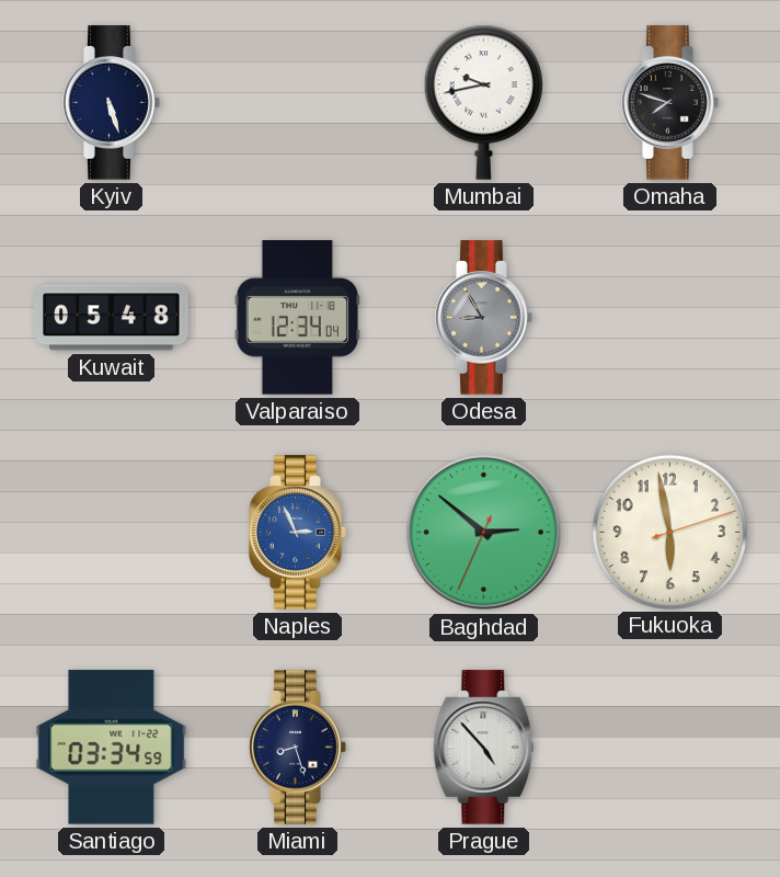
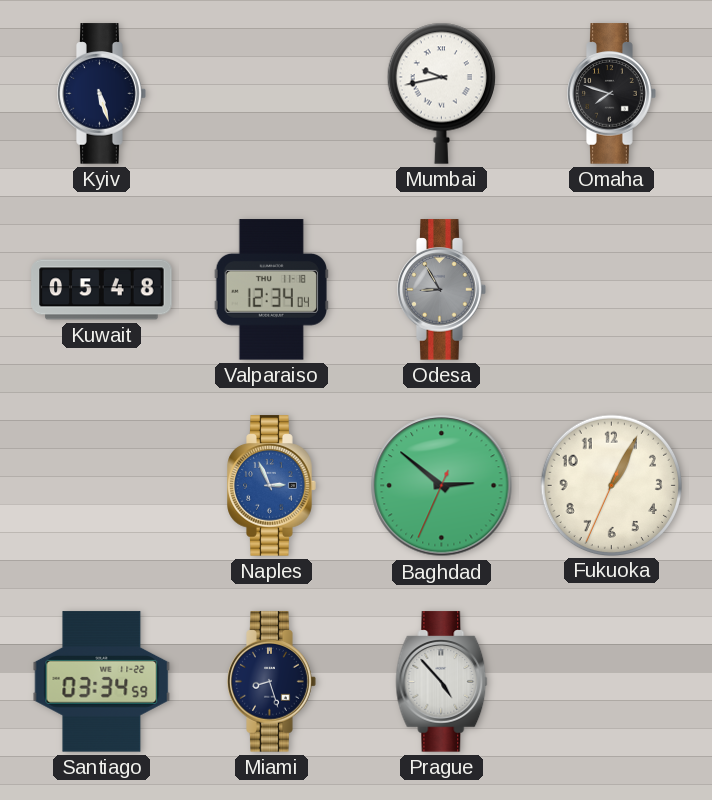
Fukuoka: 5:58 -> 1:04
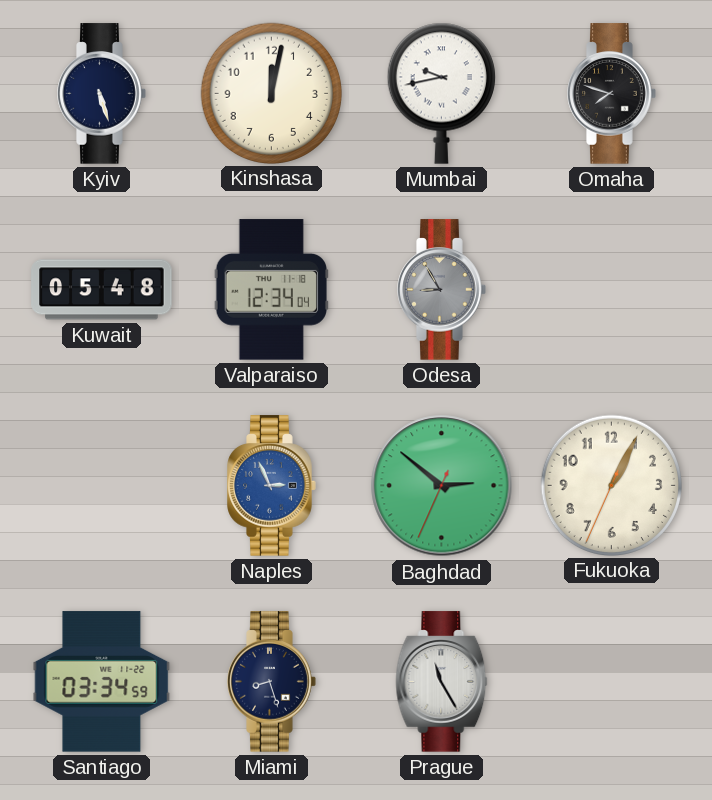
Kinshasa: none -> 12:02
Prague: 4:53 -> 11:25
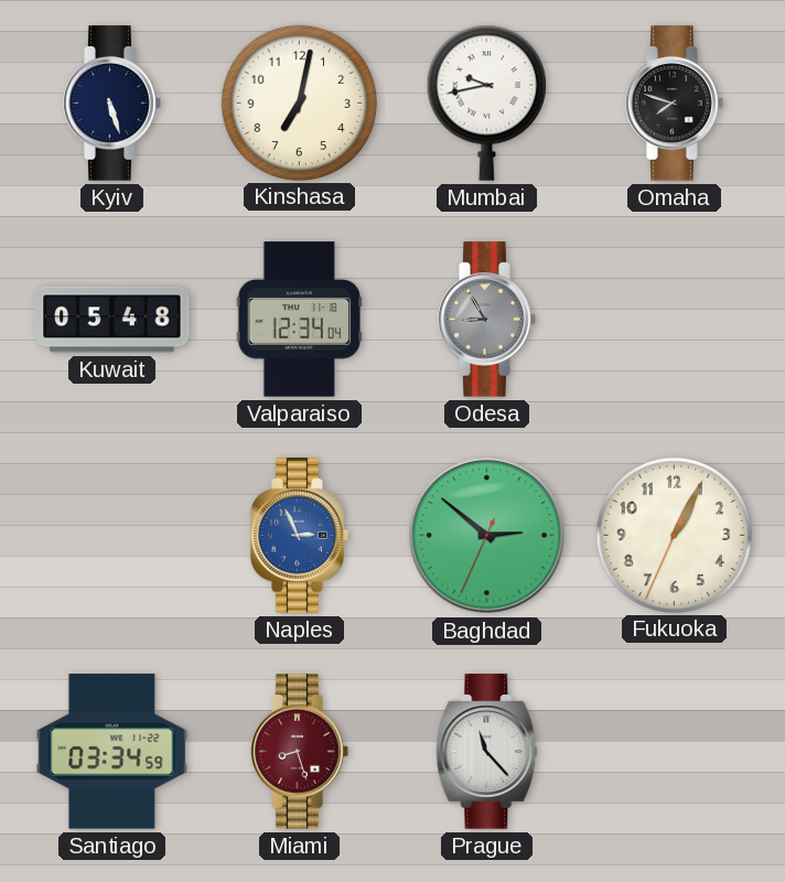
Kinshasa: 12:02 -> 7:02
Miami dial: navy -> burgundy
Prague: 11:25 -> 11:23
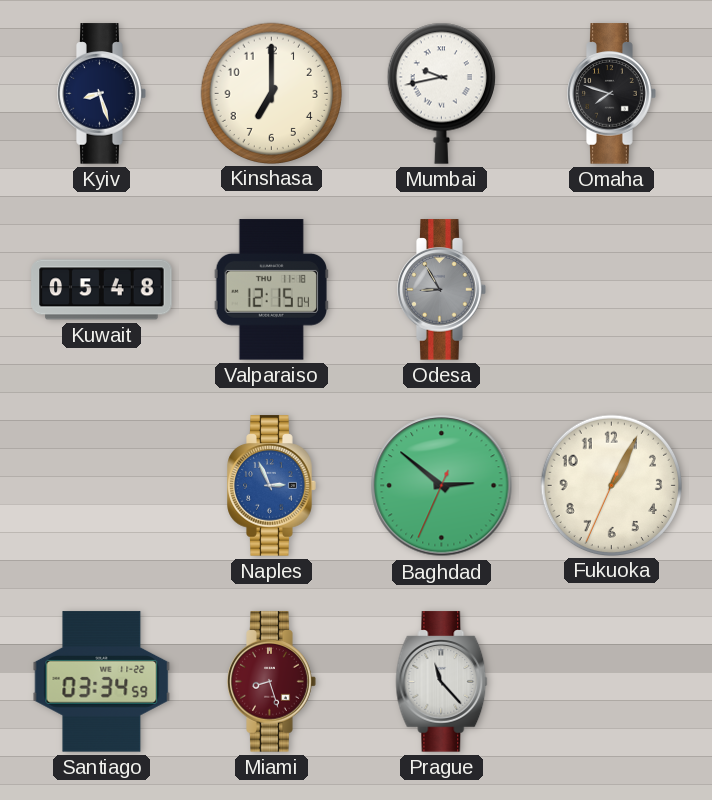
Kyiv: 5:27 -> 8:27
Kinshasa: 7:02 -> 7:00
Valparaiso: 12:34 -> 12:15
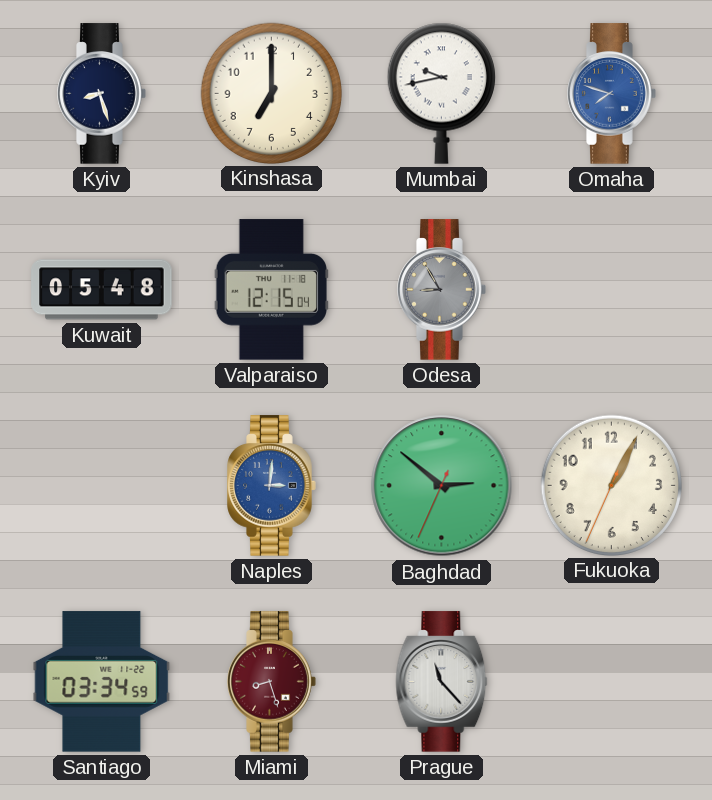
Omaha dial: black -> blue
Naples: 2:56 -> 3:01
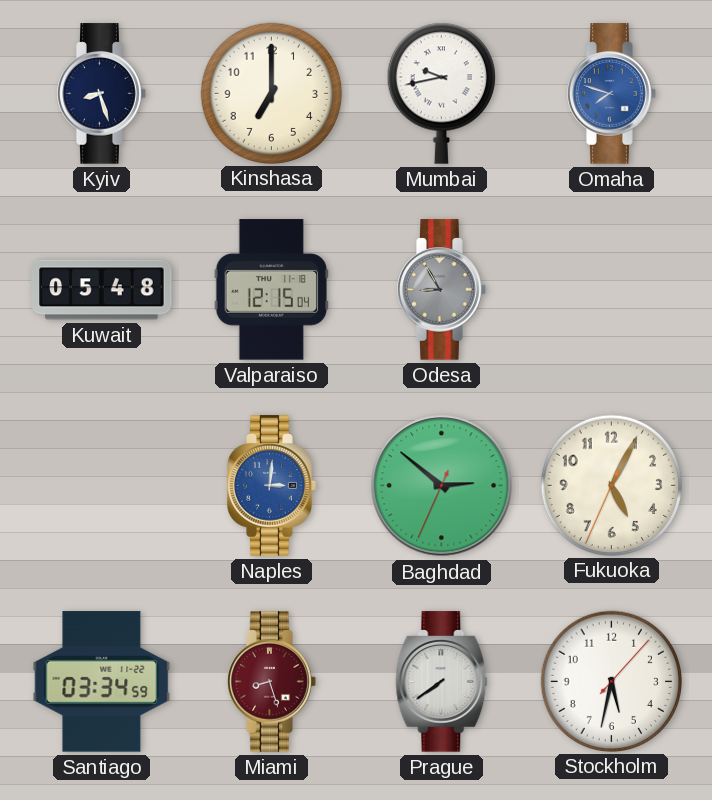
Fukuoka: 1:04 -> 5:04
Prague: 11:23 -> 7:39
Stockholm: none -> 5:32
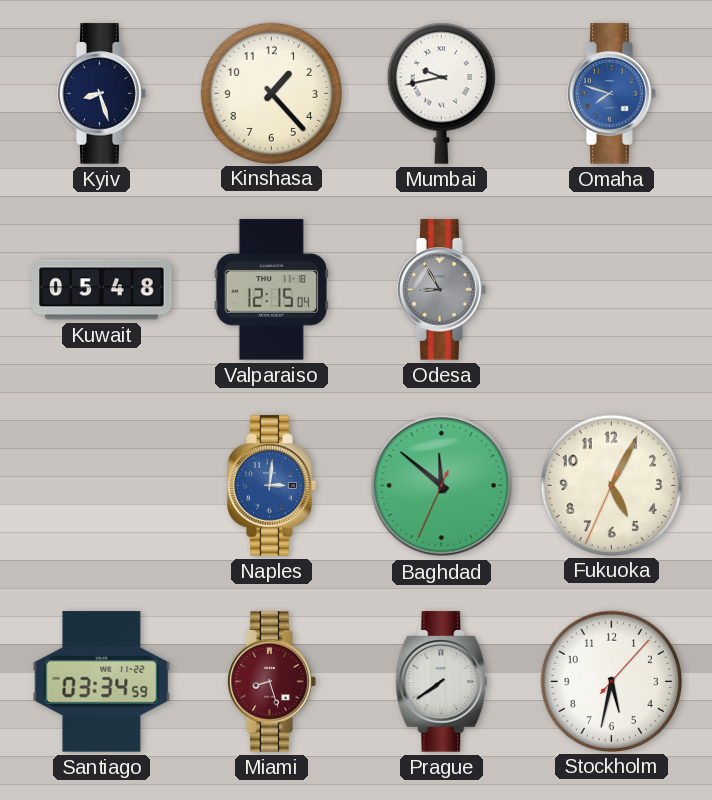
Kinshasa: 7:00 -> 1:23
Baghdad: 2:51 -> 11:51
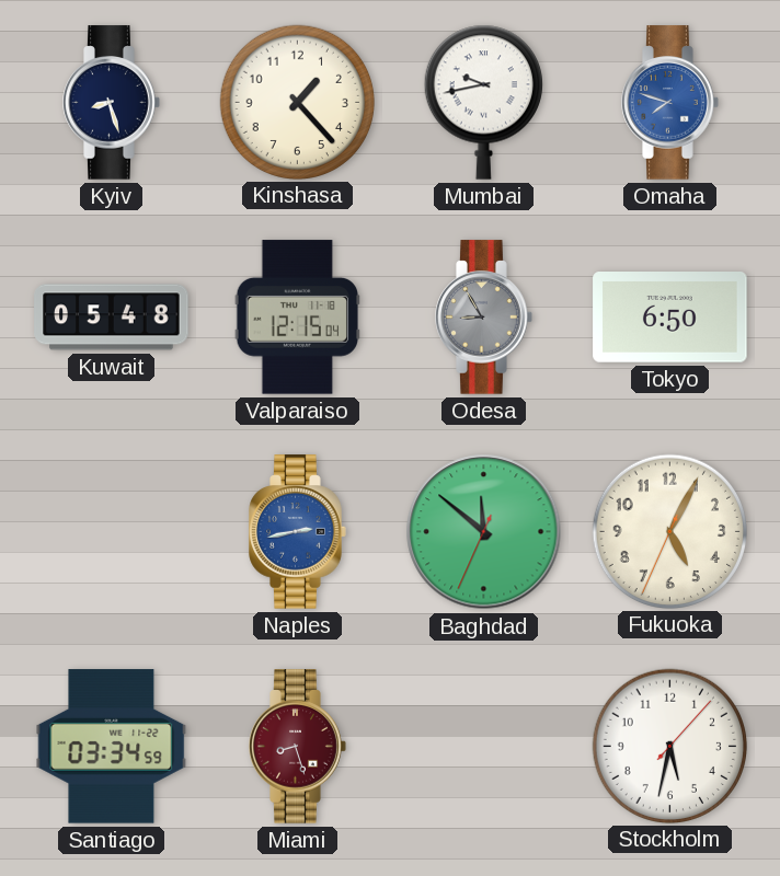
Tokyo: none -> 6:50
Naples: 3:01 -> 2:43
Prague: 7:39 -> none
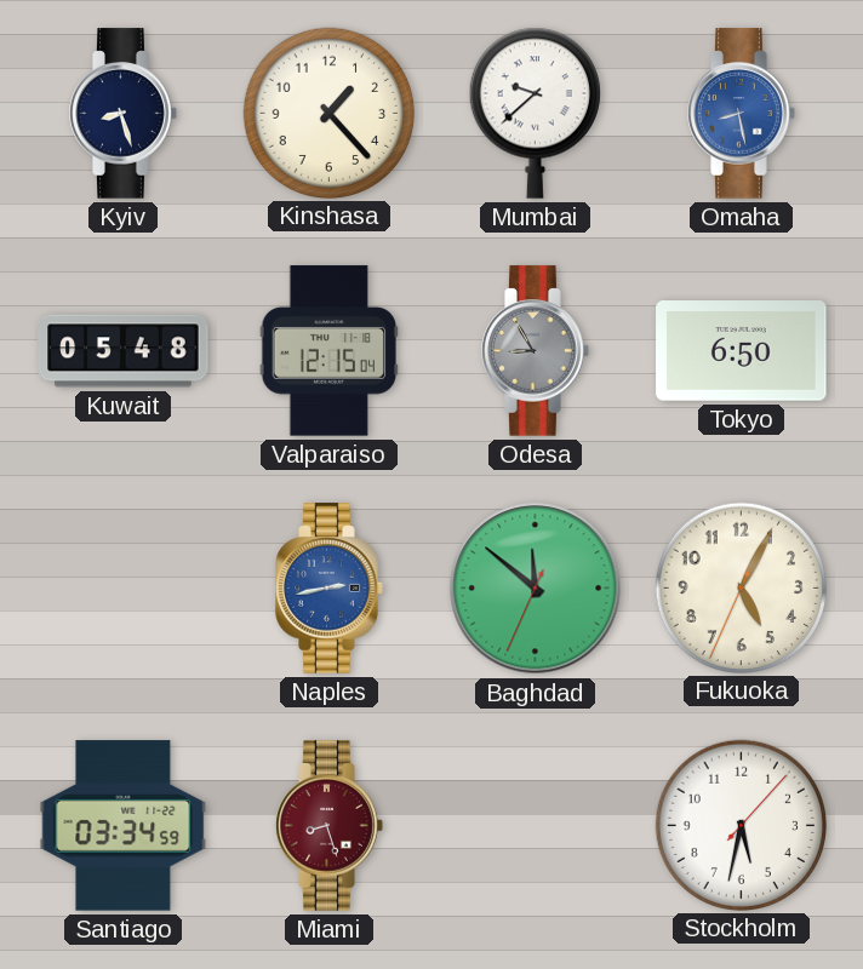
Mumbai: 9:43 -> 9:38
Omaha: 7:48 -> 8:28
